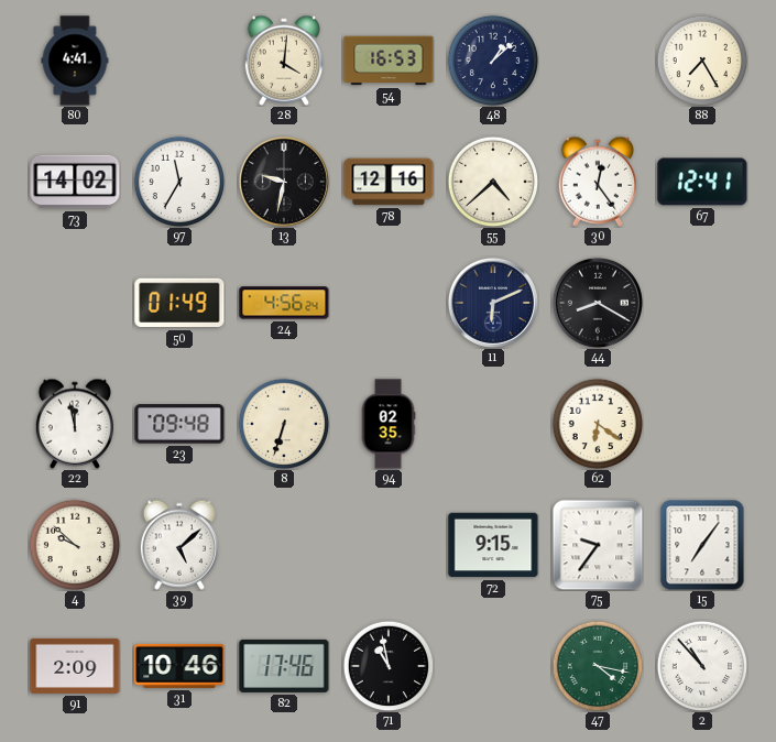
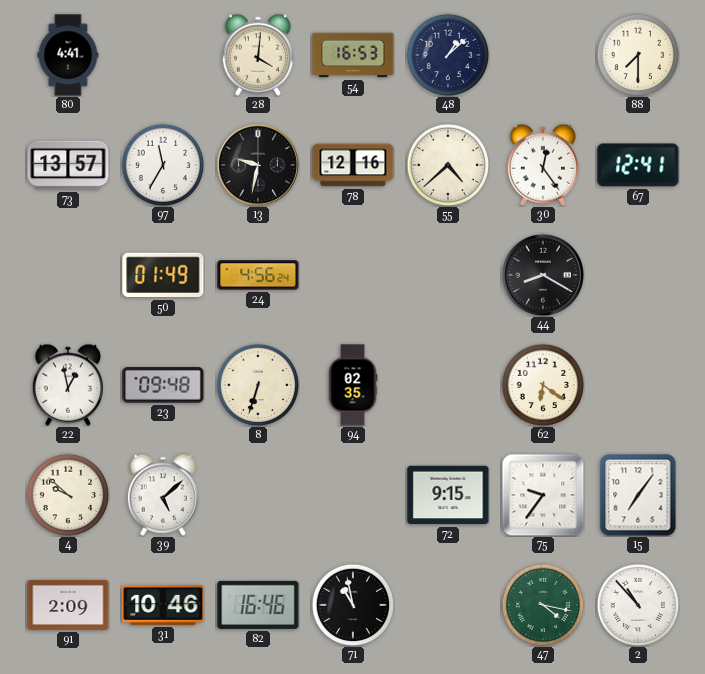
88: 7:25 -> 7:30
73: 14:02 -> 13:57
11: 6:11 -> none
22: 11:58 -> 12:58
82: 17:46 -> 16:46
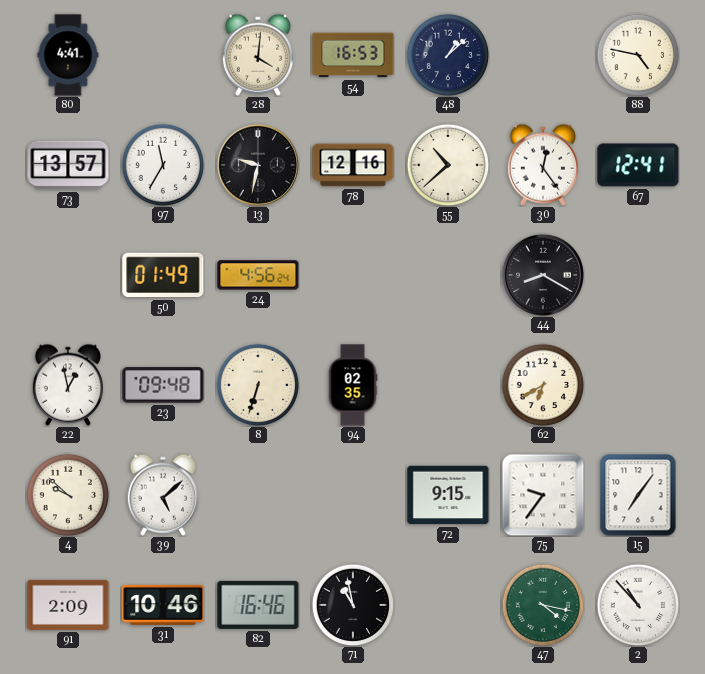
88: 7:30 -> 4:47
55: 4:38 -> 10:38
62: 6:21 -> 6:40
